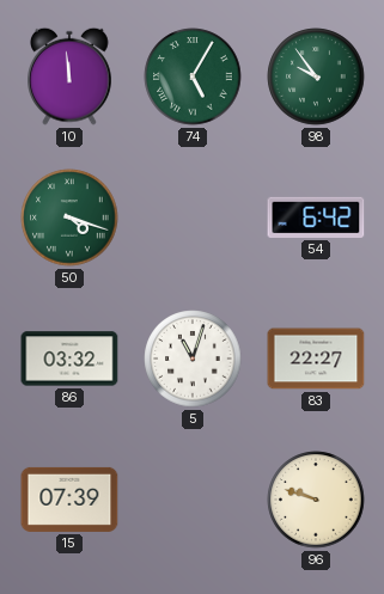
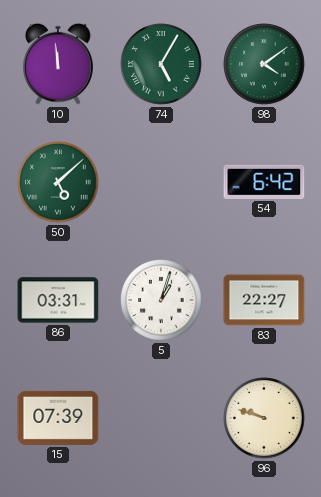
98: 9:54 -> 4:09
50: 4:18 -> 5:08
86: 03:32 -> 03:31
5: 11:03 -> 1:03
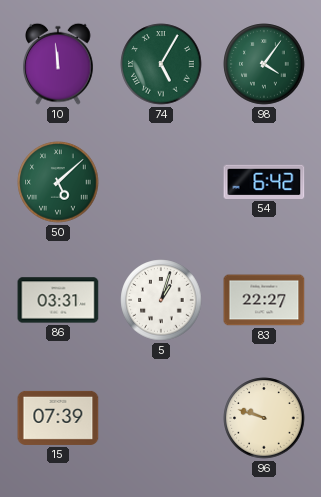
98: 4:09 -> 4:06
